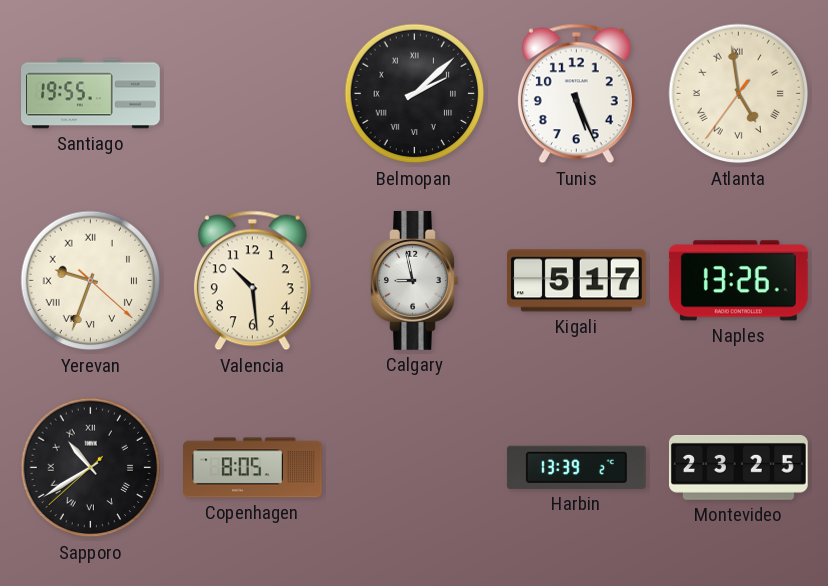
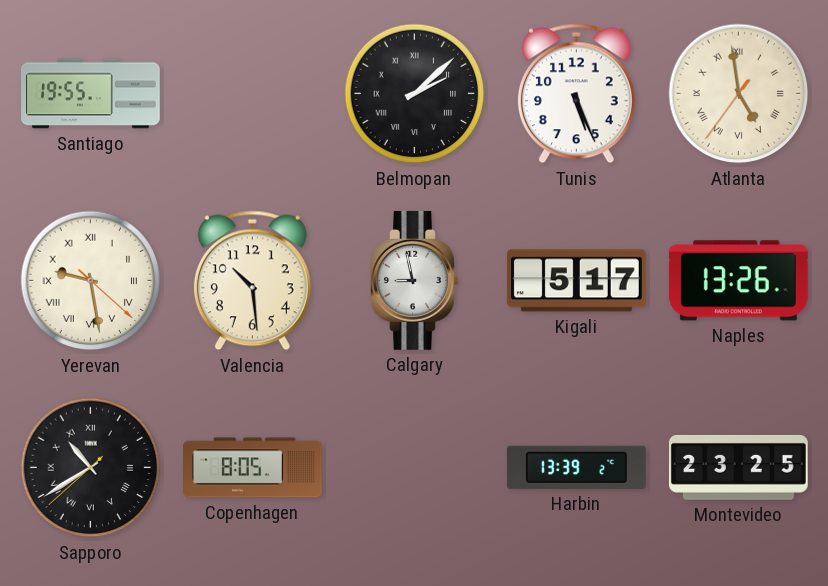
Yerevan: 9:33 -> 9:28
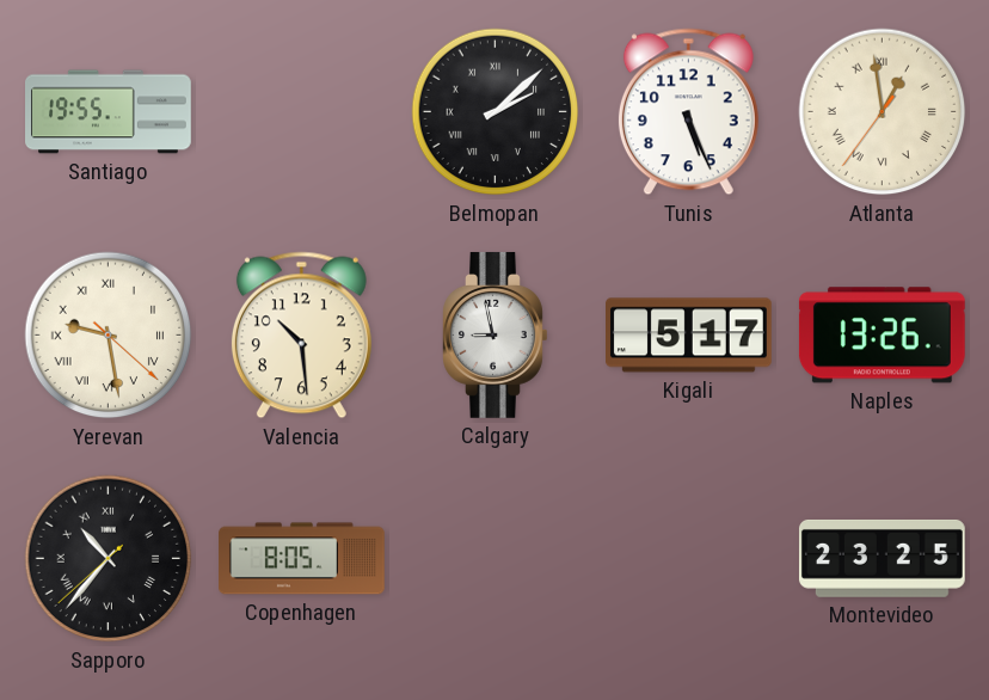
Atlanta: 4:58 -> 12:58
Sapporo: 10:39 -> 10:36
Harbin: 13:39 -> none
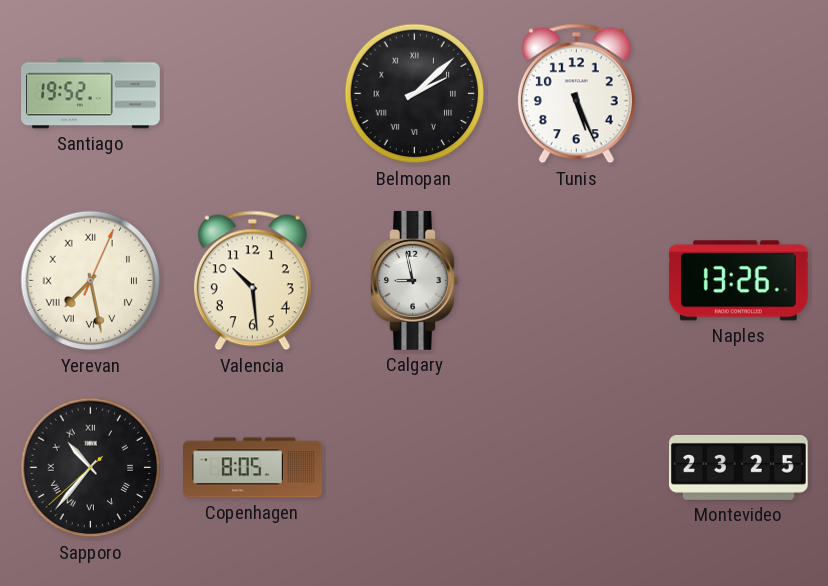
Santiago: 19:55 -> 19:52
Atlanta: 12:58 -> none
Yerevan: 9:28 -> 7:28
Kigali: 5:17 -> none
